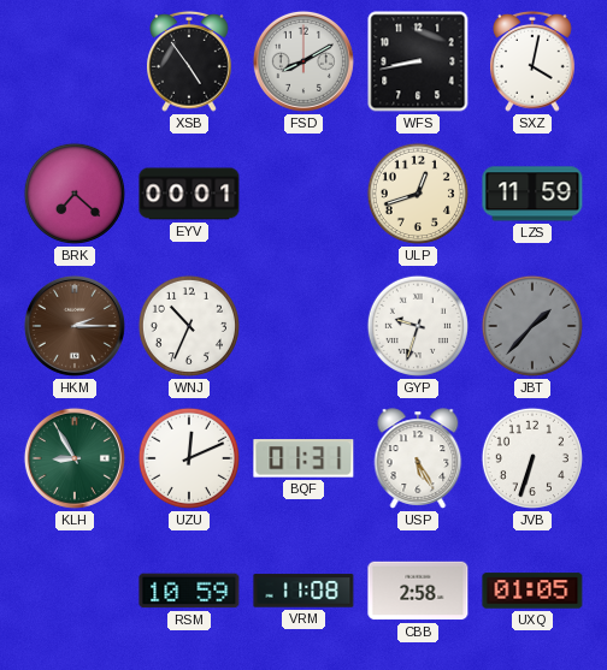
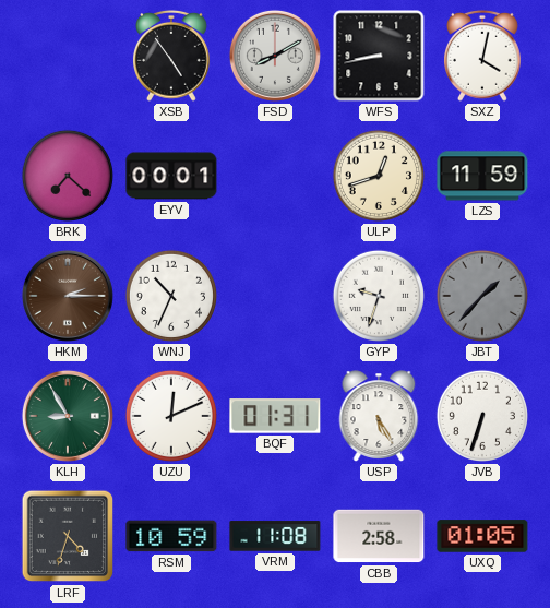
LRF: none -> 4:33
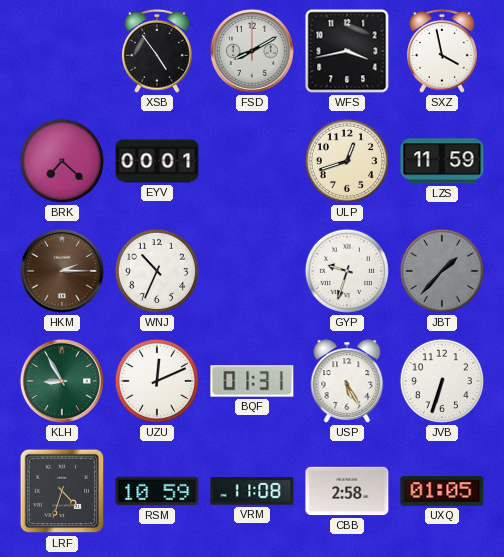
WFS: 8:43 -> 3:43
SXZ: 4:02 -> 3:58
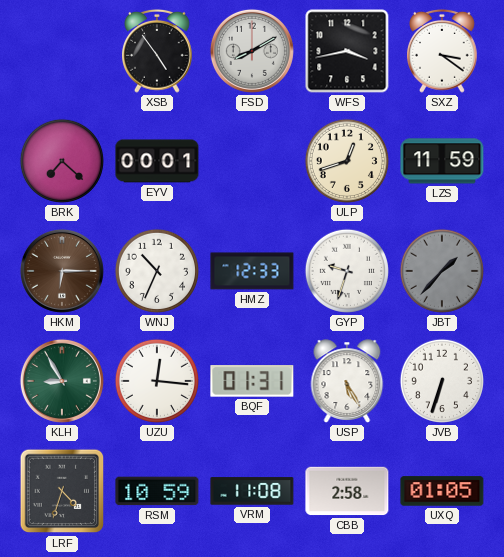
SXZ: 3:58 -> 3:21
HKM: 2:15 -> 6:15
HMZ: none -> 12:33
UZU: 12:11 -> 12:16
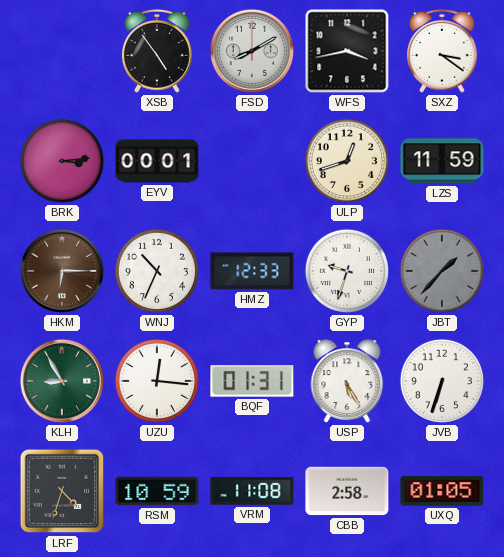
BRK: 7:22 -> 3:14
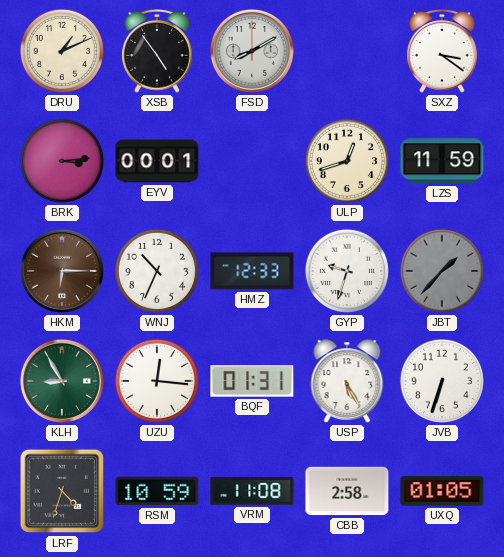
DRU: none -> 1:11
WFS: 3:43 -> none
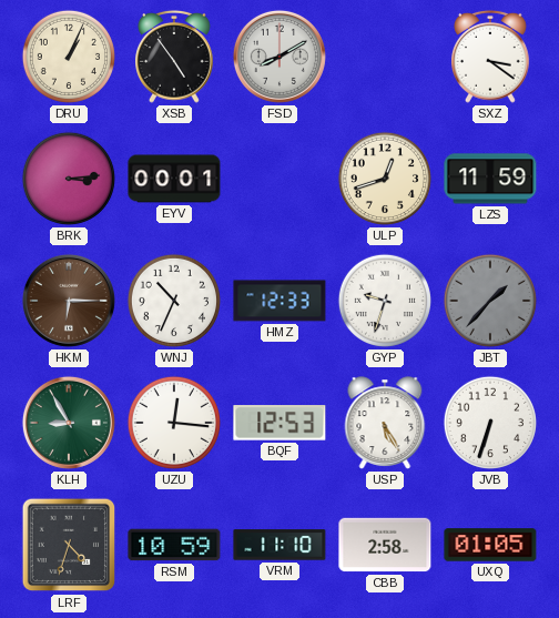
DRU: 1:11 -> 1:04
BQF: 01:31 -> 12:53
VRM: 11:08 -> 11:10
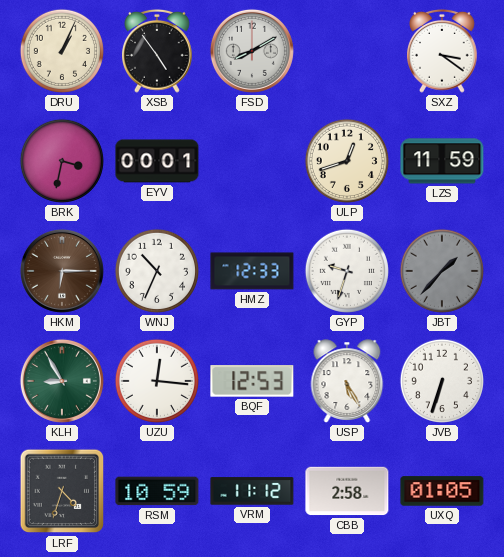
BRK: 3:14 -> 3:32
VRM: 11:10 -> 11:12
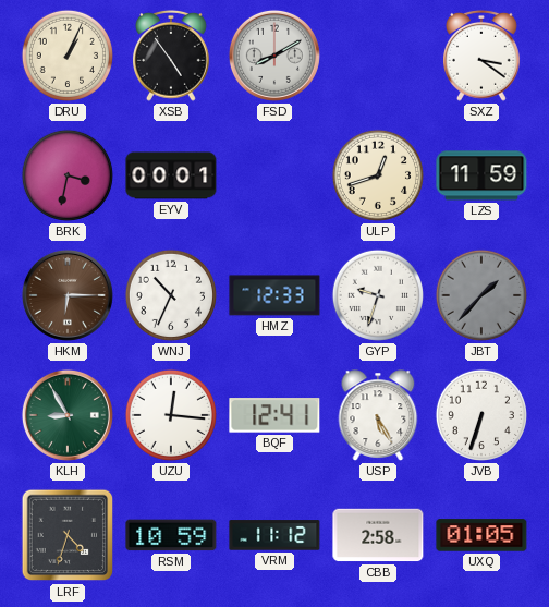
BQF: 12:53 -> 12:41
